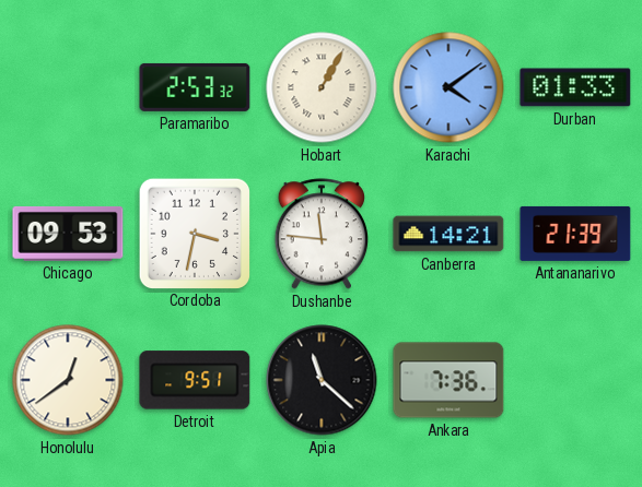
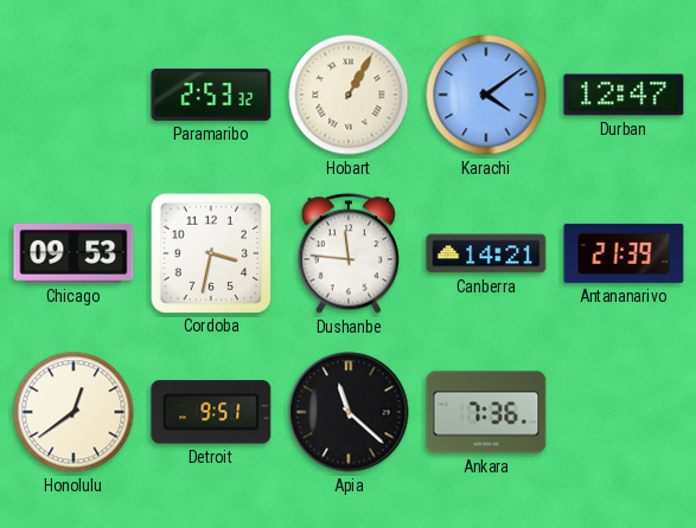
Durban: 01:33 -> 12:47
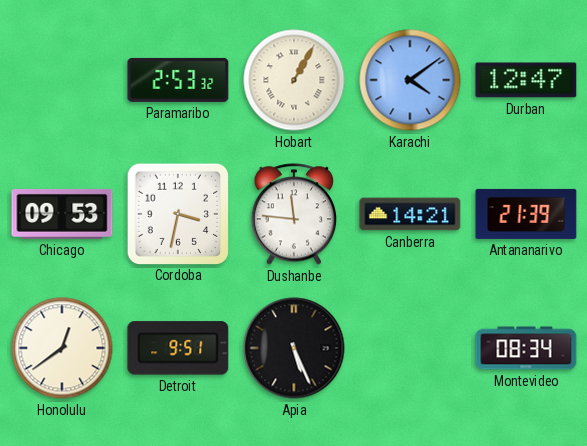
Apia: 11:22 -> 5:26
Ankara: 7:36 -> none
Montevideo: none -> 08:34
